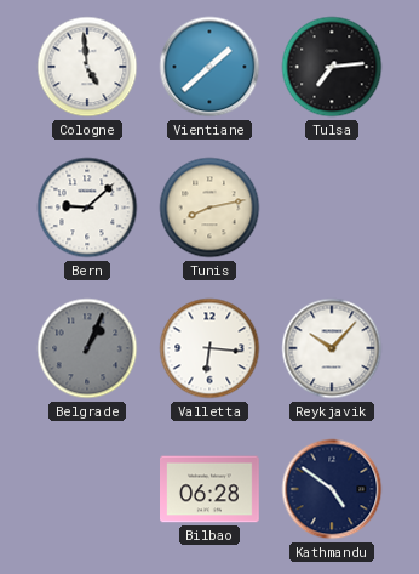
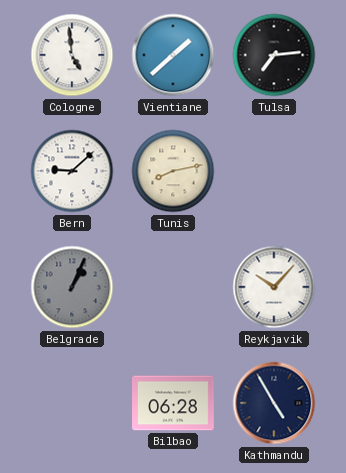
Valletta: 6:16 -> none
Kathmandu: 4:51 -> 4:55
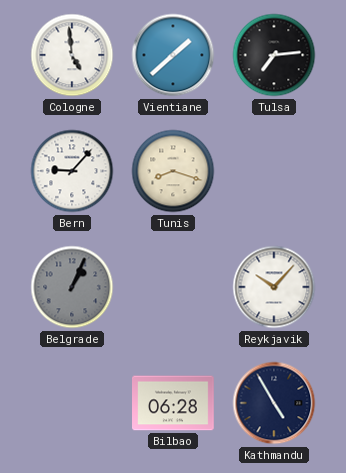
Bern: 9:08 -> 9:07
Tunis: 8:13 -> 8:18
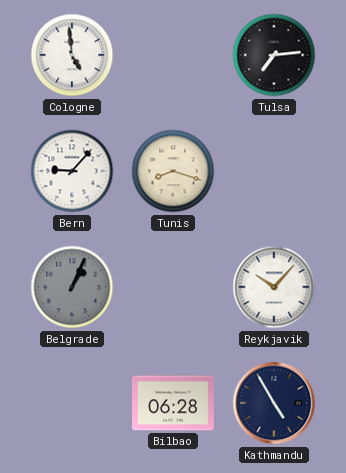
Vientiane: 1:38 -> none
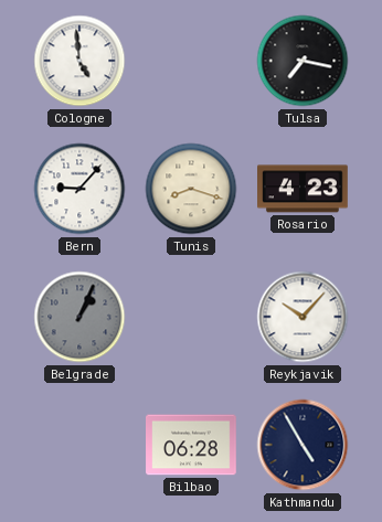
Tulsa: 7:14 -> 7:17
Rosario: none -> 4:23
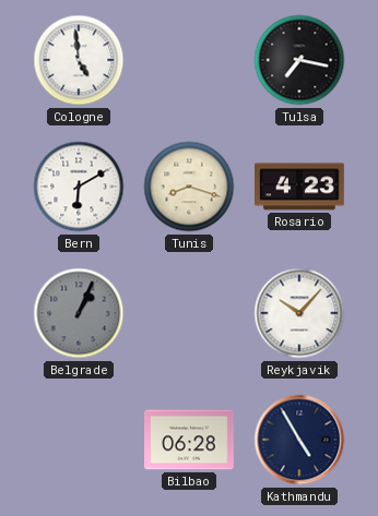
Bern: 9:07 -> 6:10
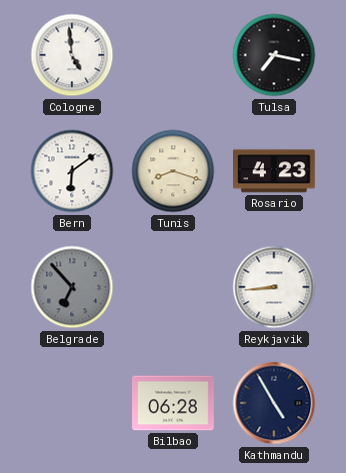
Bern: 6:10 -> 6:09
Belgrade: 1:04 -> 6:53
Reykjavik: 10:07 -> 8:44
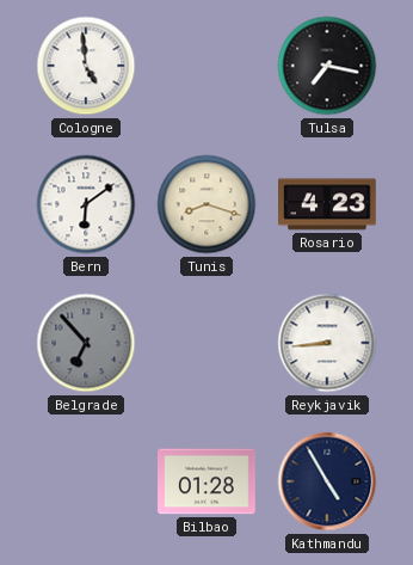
Bilbao: 06:28 -> 01:28
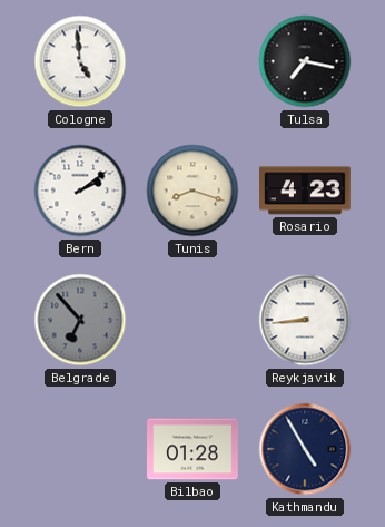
Bern: 6:09 -> 2:09
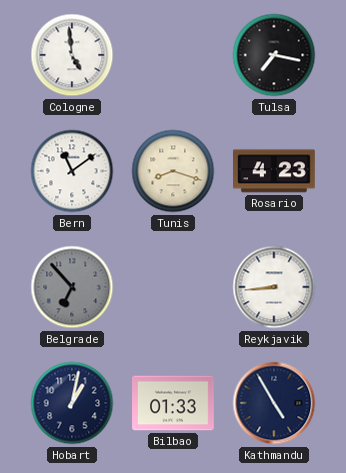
Bern: 2:09 -> 11:09
Hobart: none -> 1:02
Bilbao: 01:28 -> 01:33
